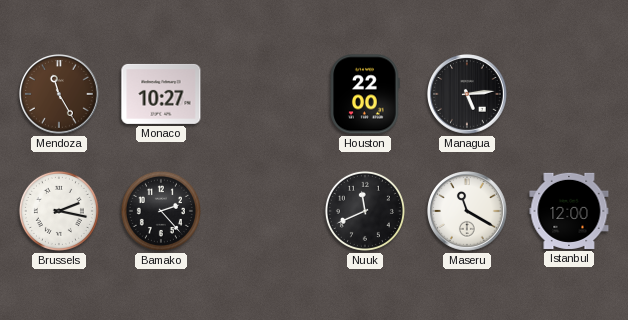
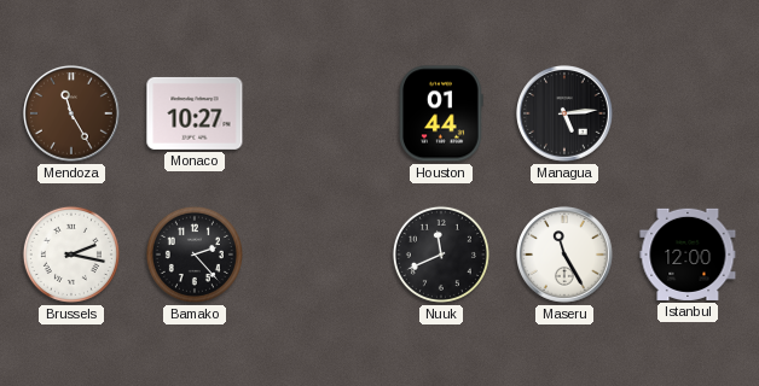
Houston: 22:00 -> 01:44
Maseru: 11:20 -> 11:25
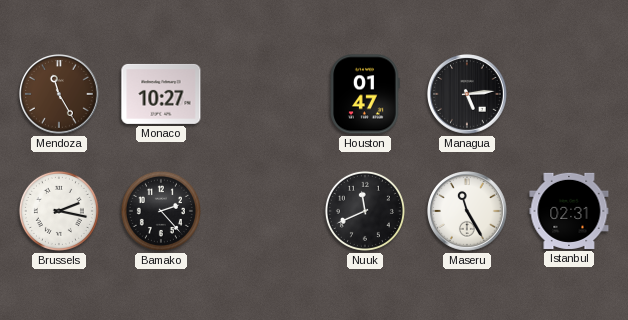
Houston: 01:44 -> 01:47
Istanbul: 12:00 -> 02:31
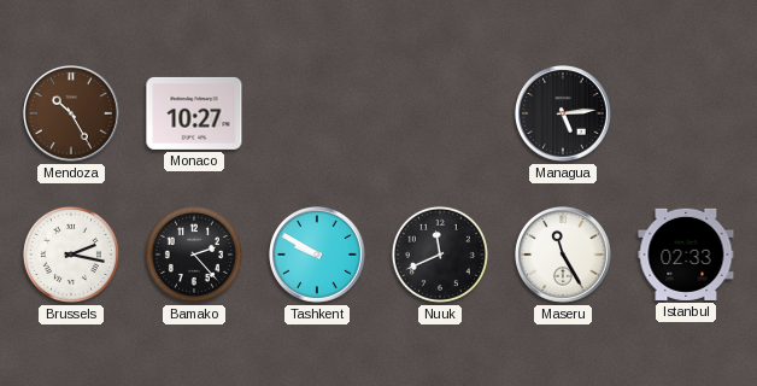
Mendoza: 11:25 -> 10:25
Houston: 01:47 -> none
Tashkent: none -> 9:50
Istanbul: 02:31 -> 02:33
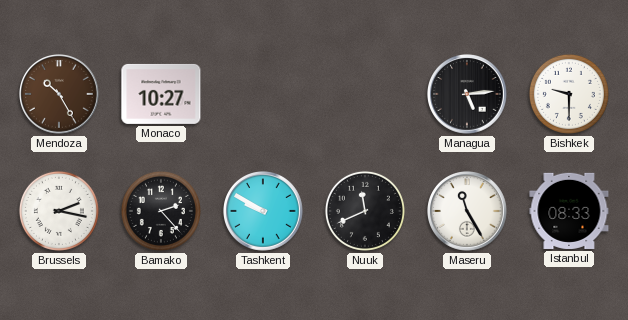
Bishkek: none -> 9:30
Istanbul: 02:33 -> 08:33
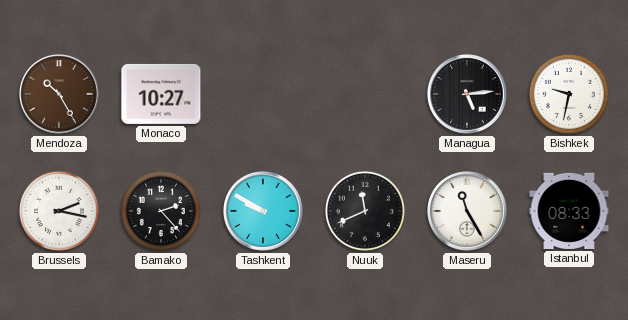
Bishkek: 9:30 -> 9:32
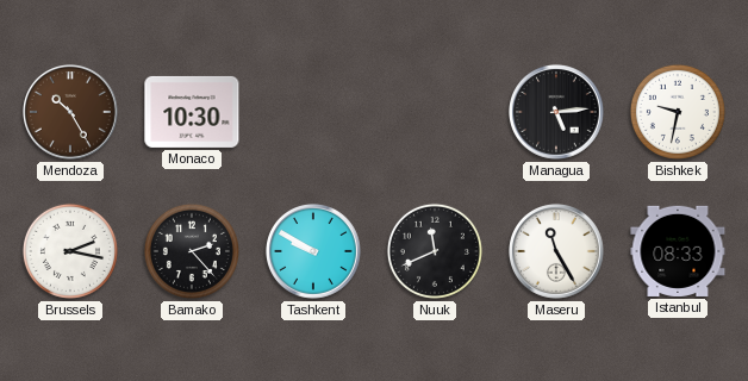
Monaco: 10:27 -> 10:30
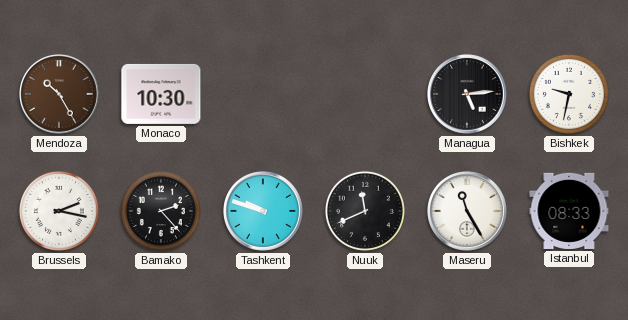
Tashkent: 9:50 -> 9:48
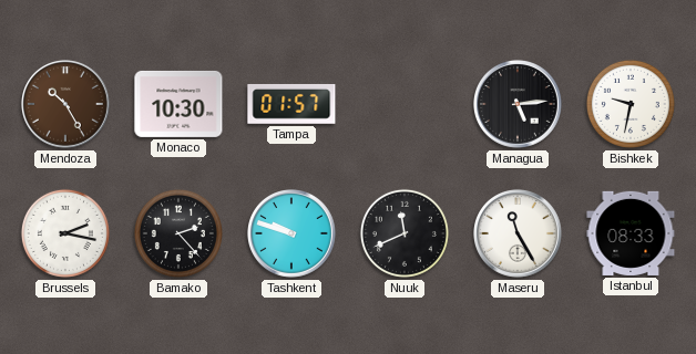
Tampa: none -> 01:57
